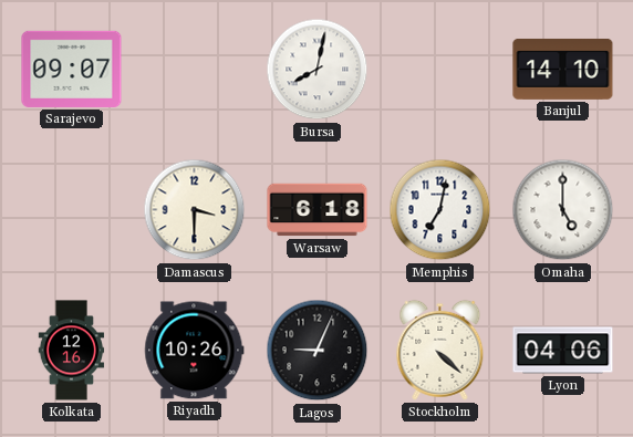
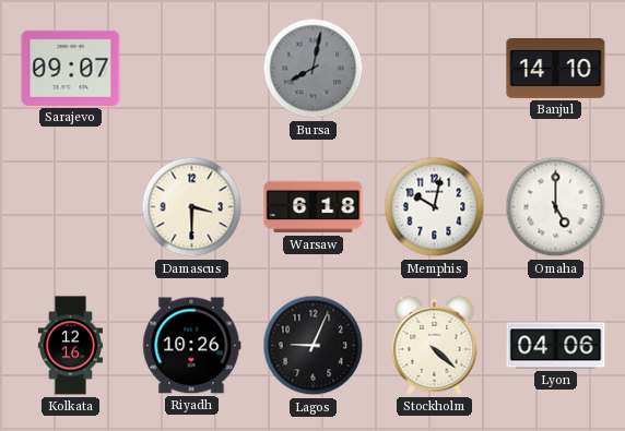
Bursa dial: white -> grey
Memphis: 7:02 -> 10:02
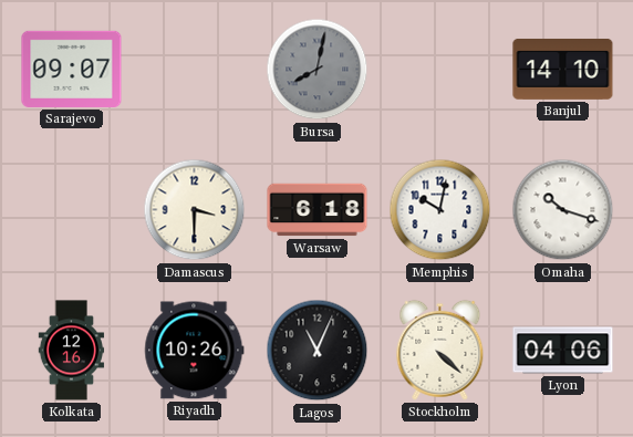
Omaha: 5:00 -> 10:18
Lagos: 9:04 -> 11:04
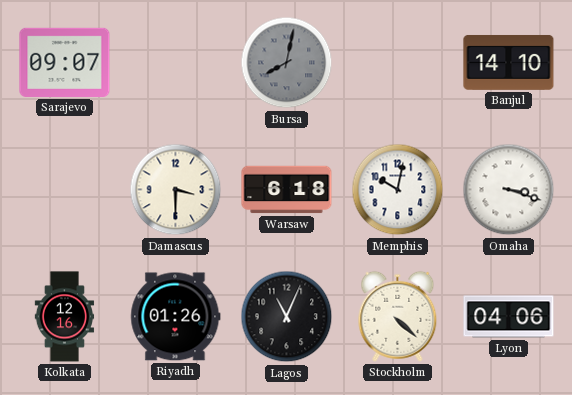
Omaha: 10:18 -> 3:18
Riyadh: 10:26 -> 01:26
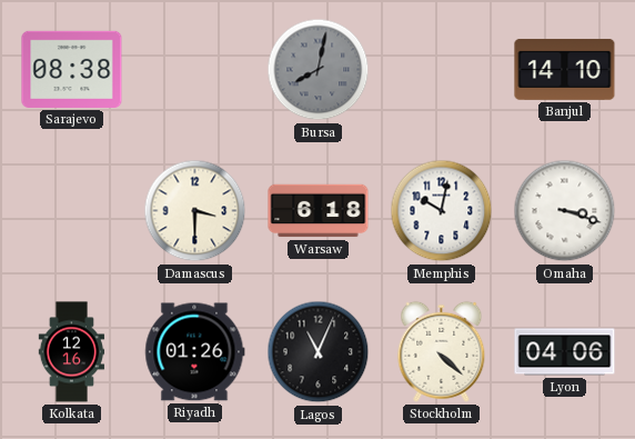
Sarajevo: 09:07 -> 08:38
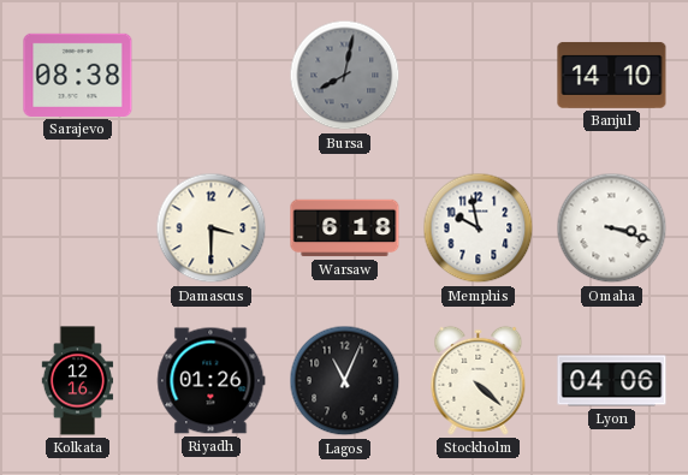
Memphis: 10:02 -> 9:58
